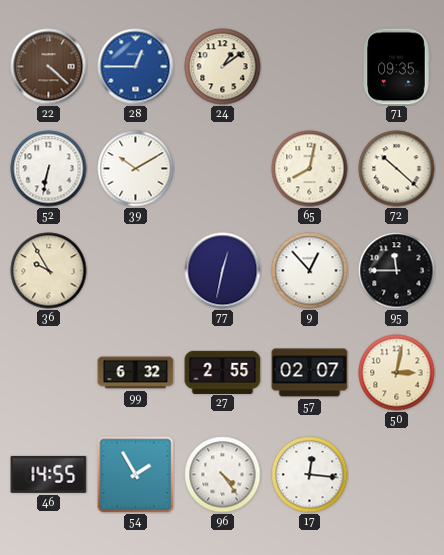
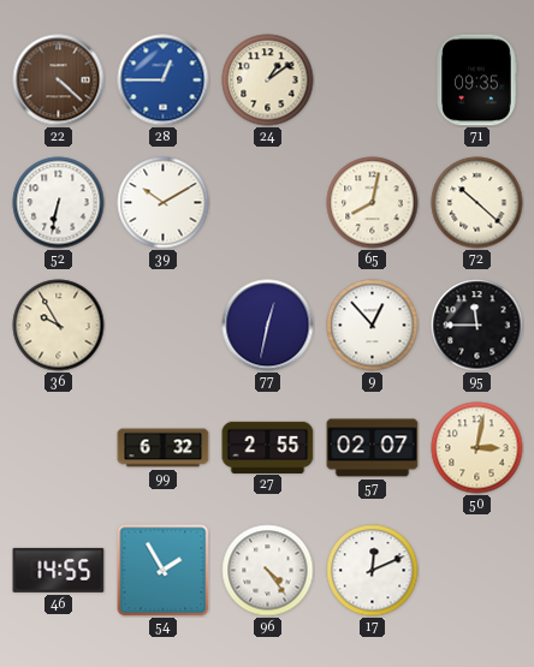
17: 12:16 -> 12:11
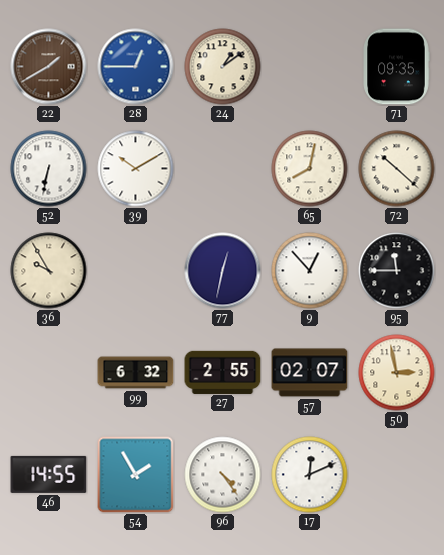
22: 4:22 -> 1:40
50: 3:02 -> 2:58
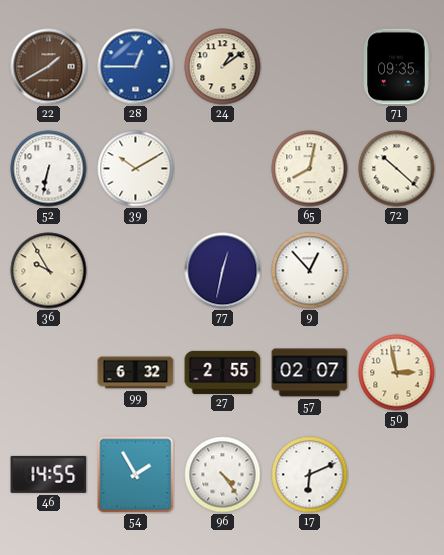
95: 11:45 -> none
17: 12:11 -> 6:11
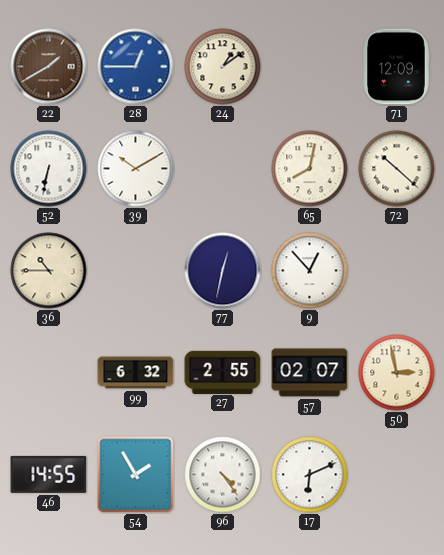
71: 09:35 -> 12:09
36: 9:55 -> 10:45
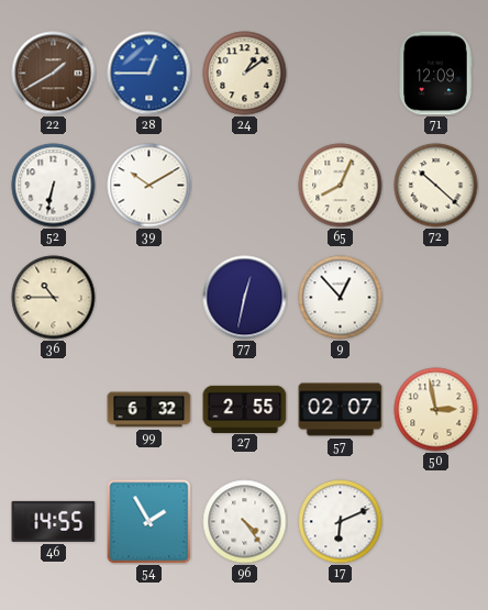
65: 8:02 -> 8:04
